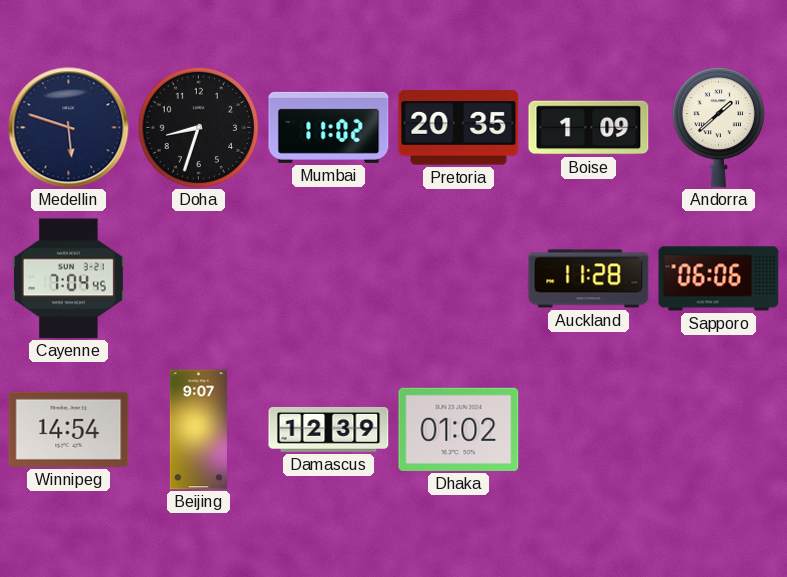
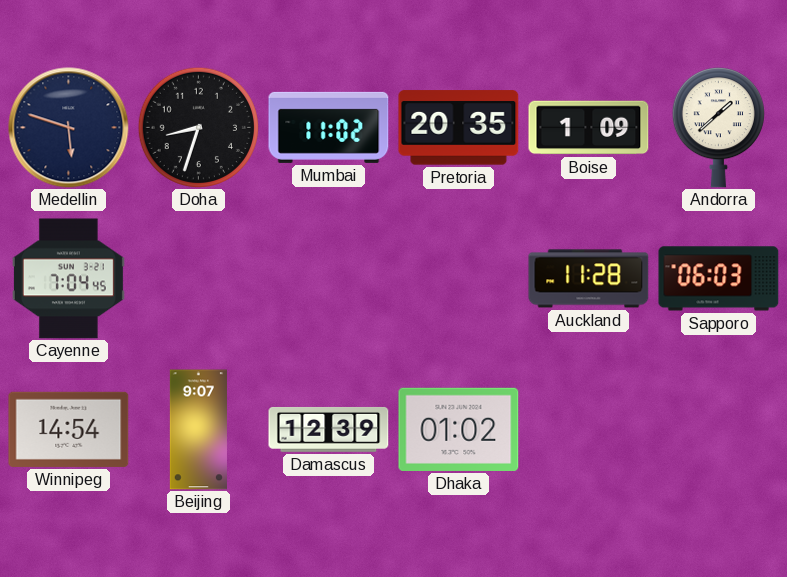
Sapporo: 06:06 -> 06:03
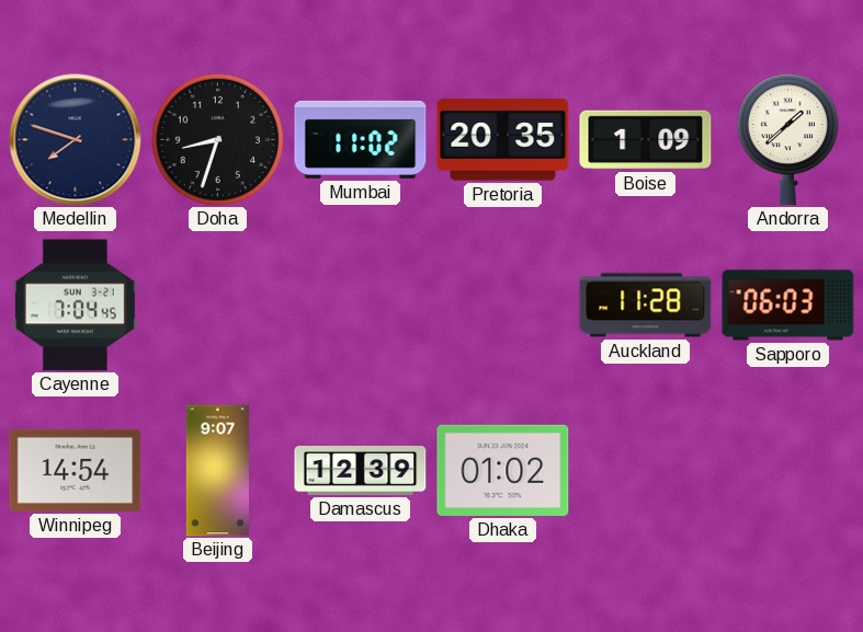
Medellin: 5:48 -> 7:48
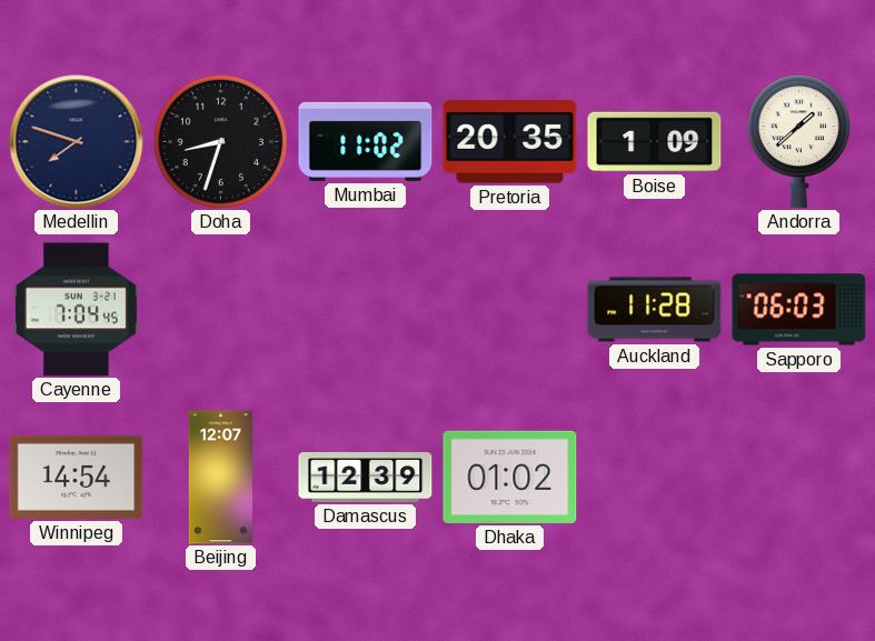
Beijing: 9:07 -> 12:07
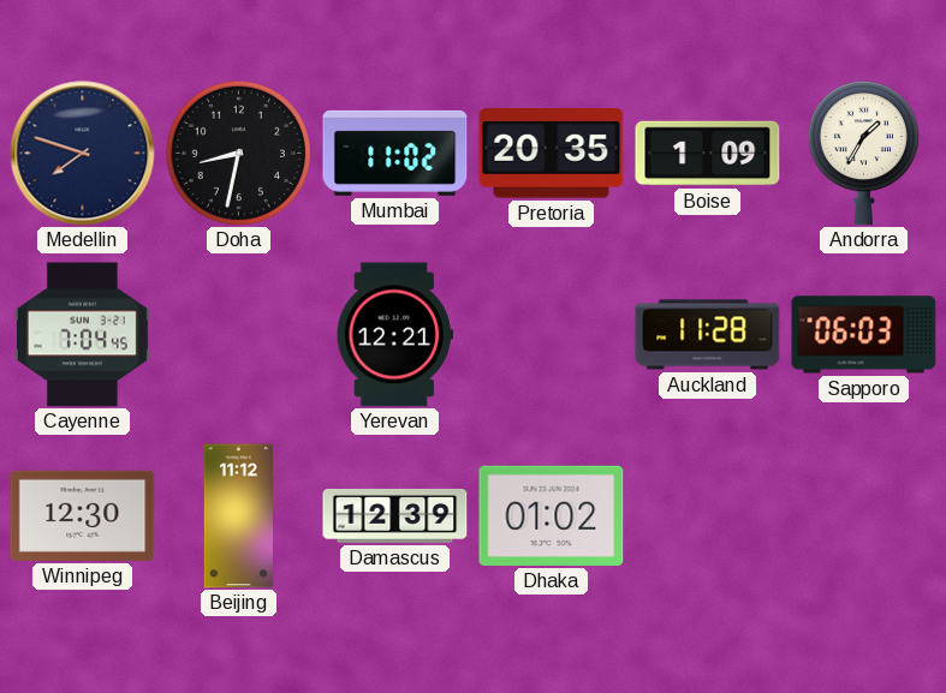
Doha: 8:33 -> 8:32
Andorra: 1:38 -> 1:35
Yerevan: none -> 12:21
Winnipeg: 14:54 -> 12:30
Beijing: 12:07 -> 11:12
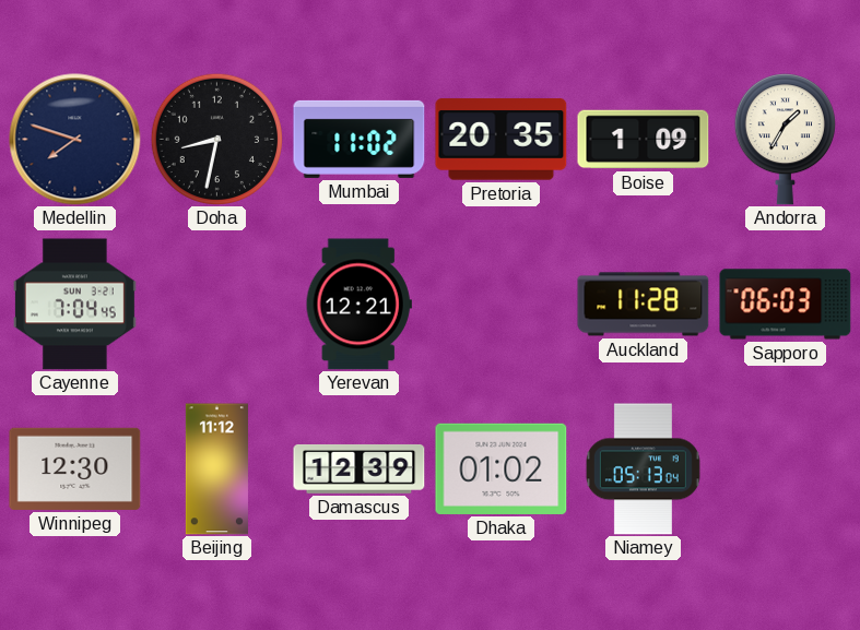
Niamey: none -> 05:13
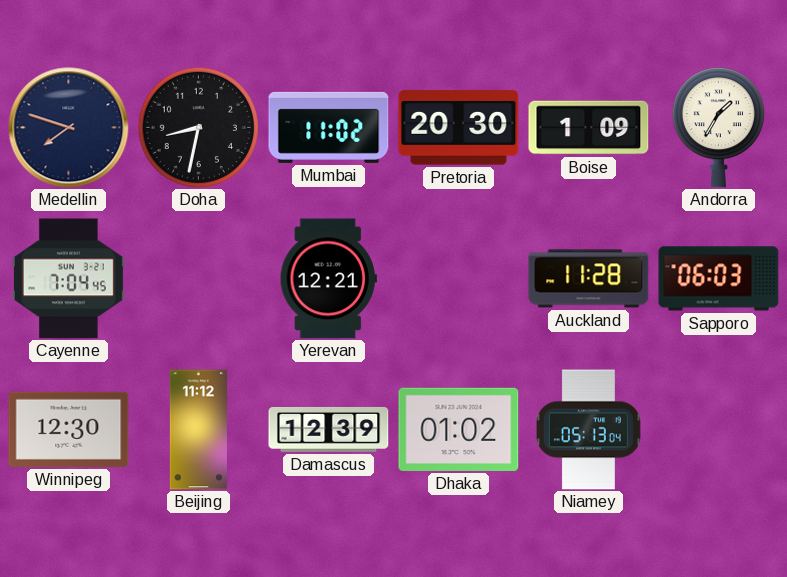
Pretoria: 20:35 -> 20:30
